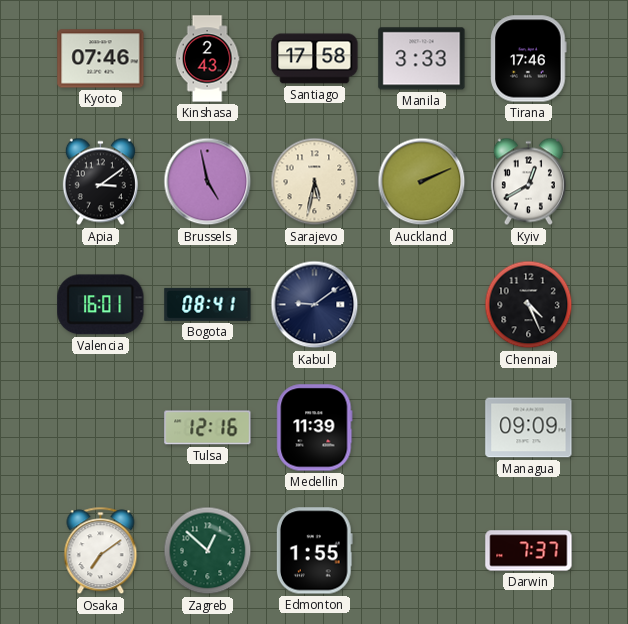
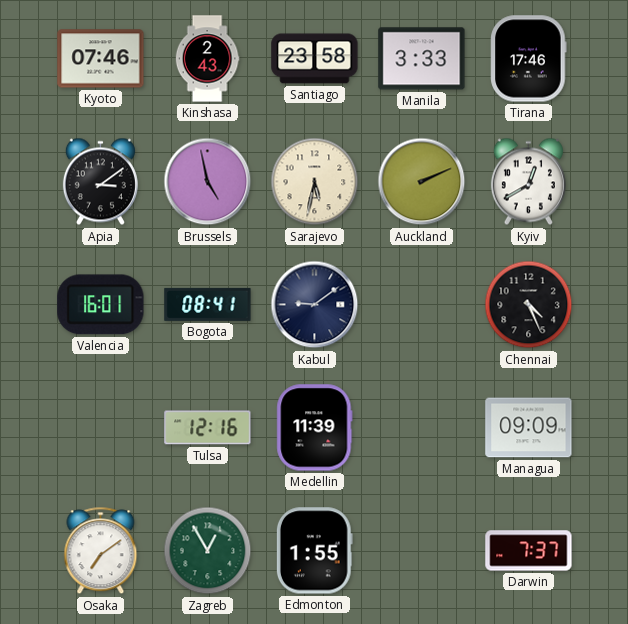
Santiago: 17:58 -> 23:58
Zagreb: 12:52 -> 12:55
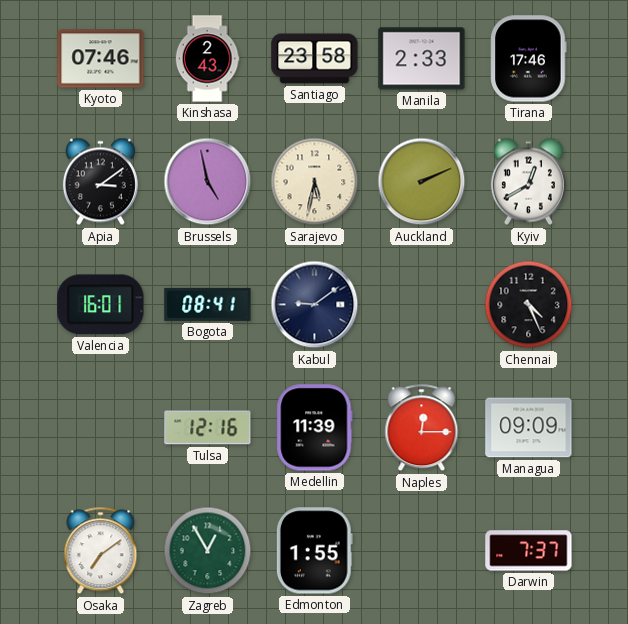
Manila: 3:33 -> 2:33
Naples: none -> 12:15
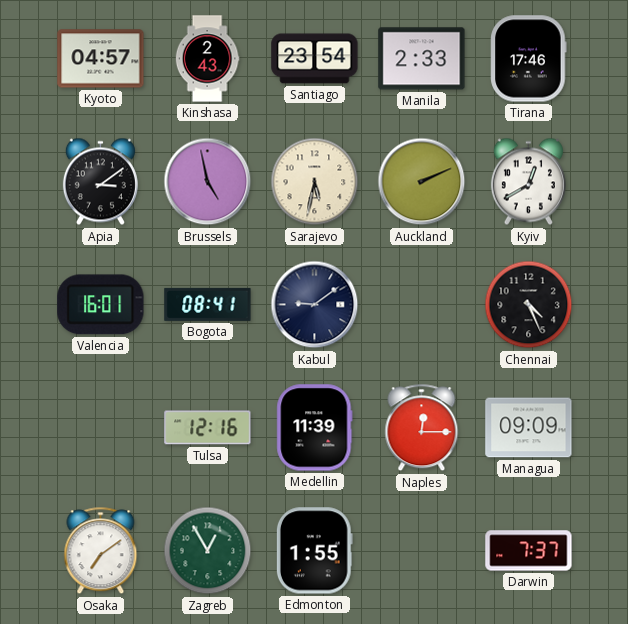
Kyoto: 07:46 -> 04:57
Santiago: 23:58 -> 23:54
